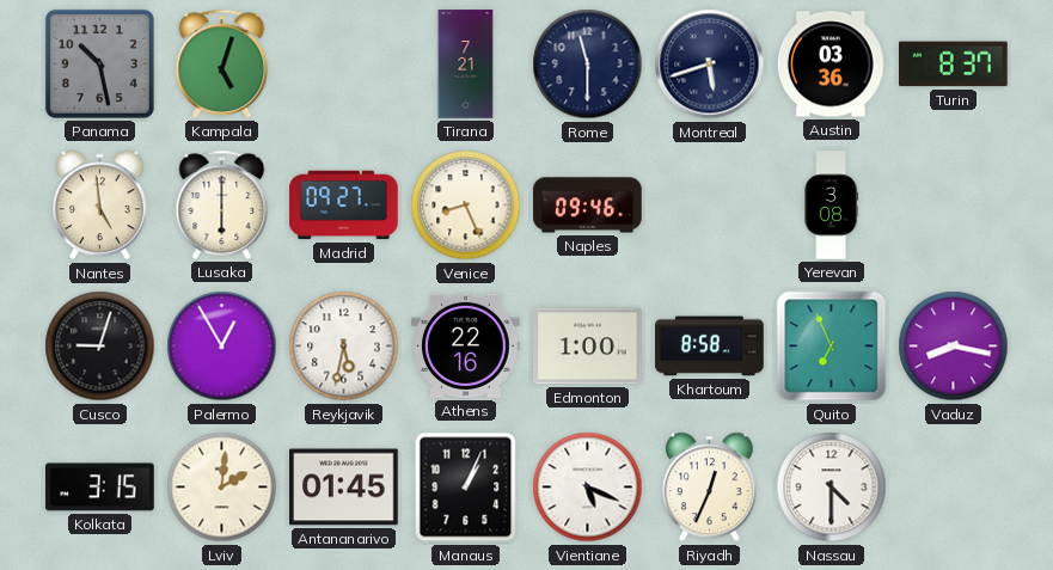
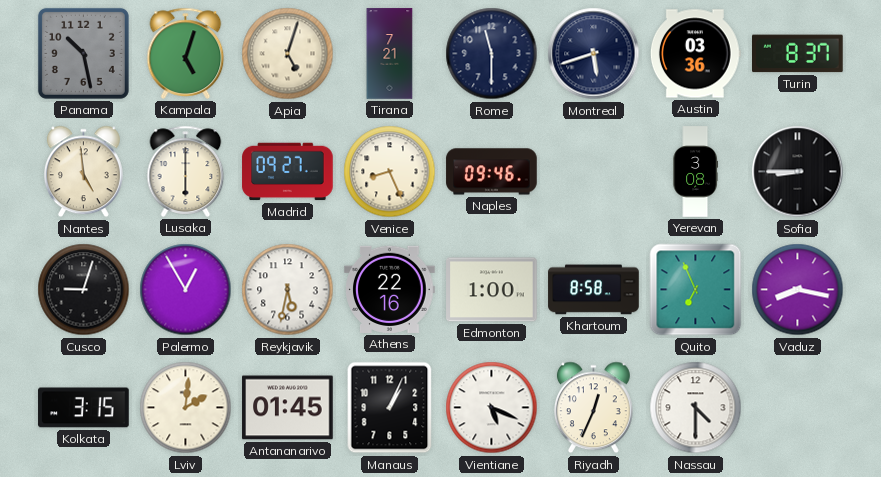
Apia: none -> 5:03
Sofia: none -> 8:45
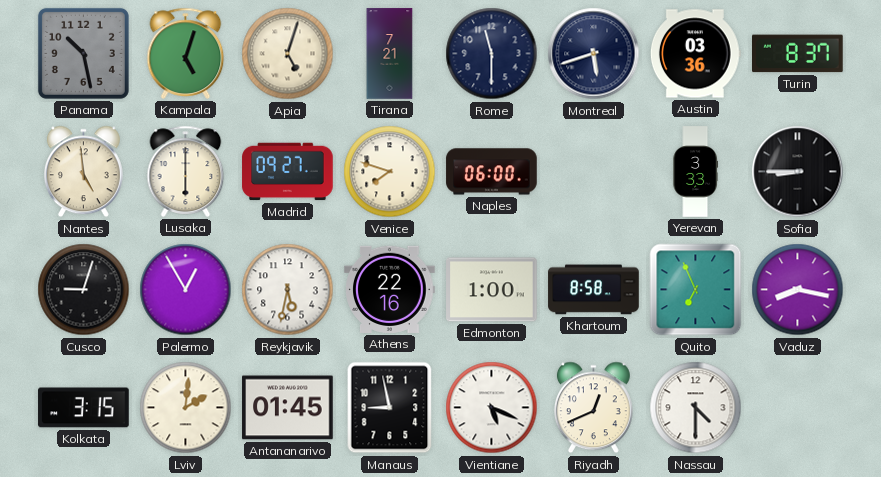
Venice: 8:26 -> 7:48
Naples: 09:46 -> 06:00
Yerevan: 3:08 -> 3:33
Manaus: 1:04 -> 8:58
Riyadh: 12:34 -> 12:41
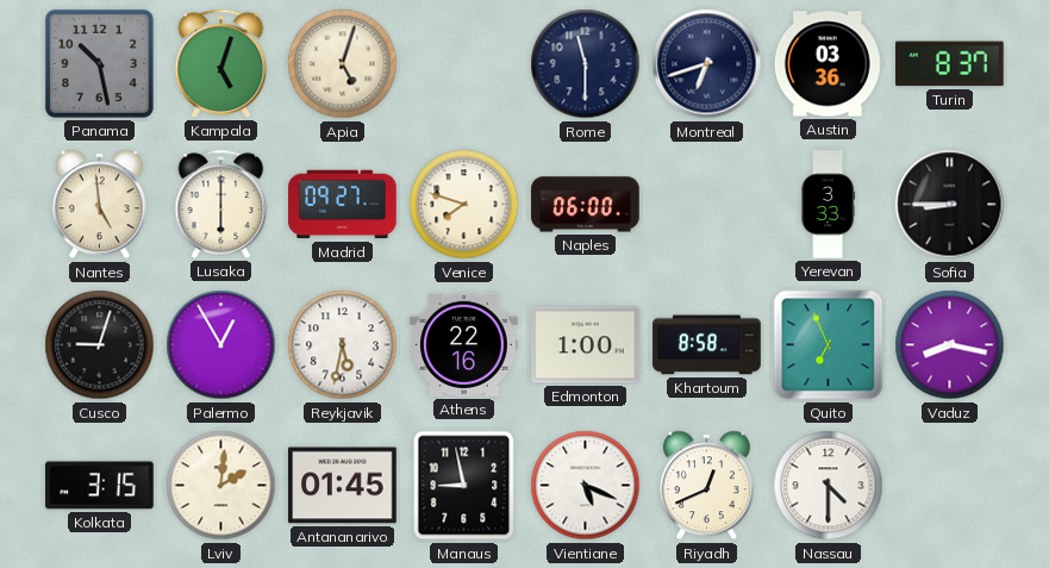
Tirana: 7:21 -> none
Montreal: 5:42 -> 6:42
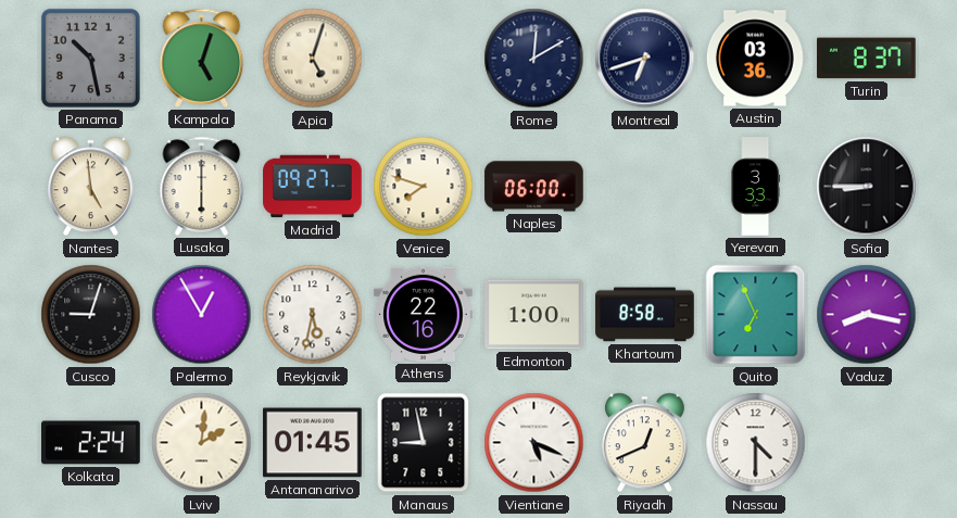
Rome: 11:30 -> 12:10
Kolkata: 3:15 -> 2:24
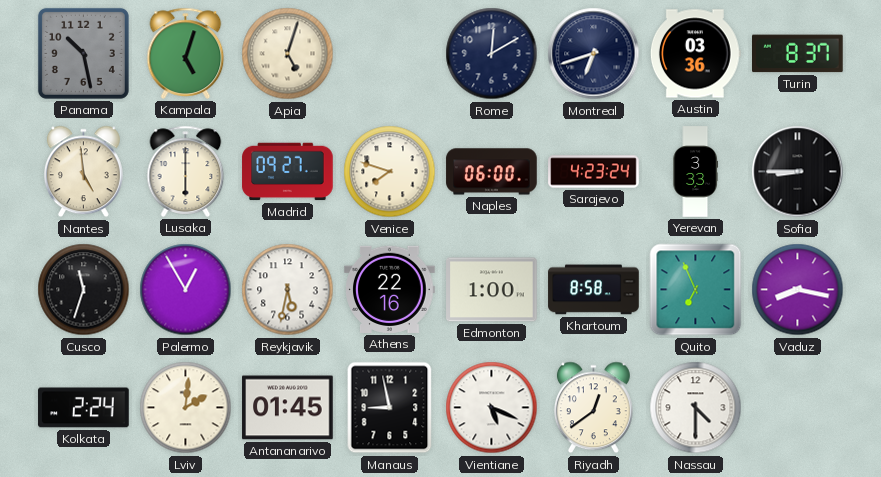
Sarajevo: none -> 4:23
Cusco: 9:03 -> 11:33
Riyadh: 12:41 -> 12:39
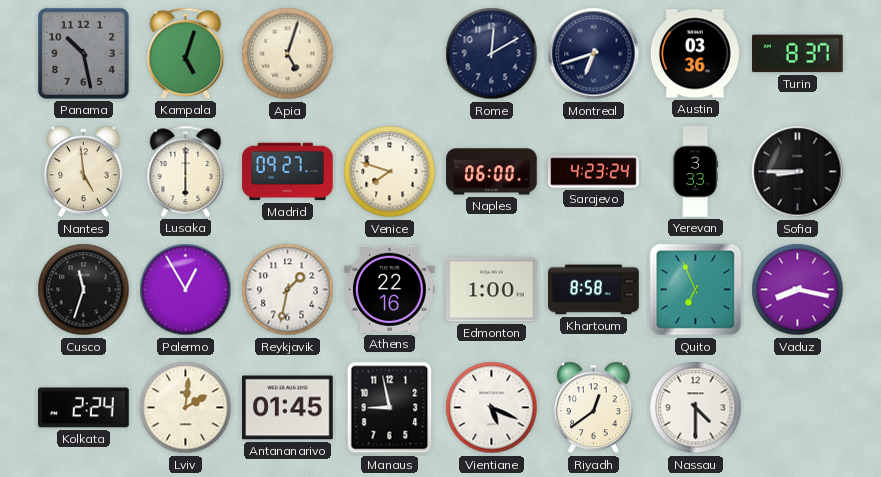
Reykjavik: 5:32 -> 1:32
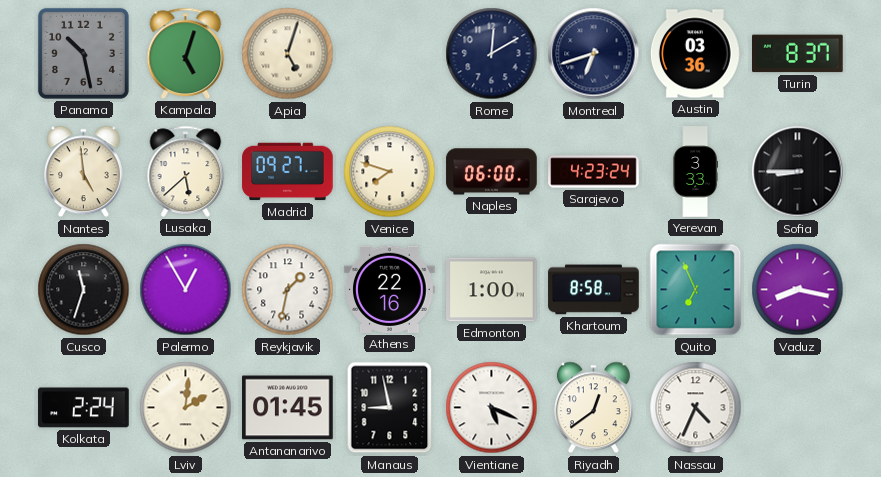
Lusaka: 6:00 -> 5:38
Nassau: 4:30 -> 4:34
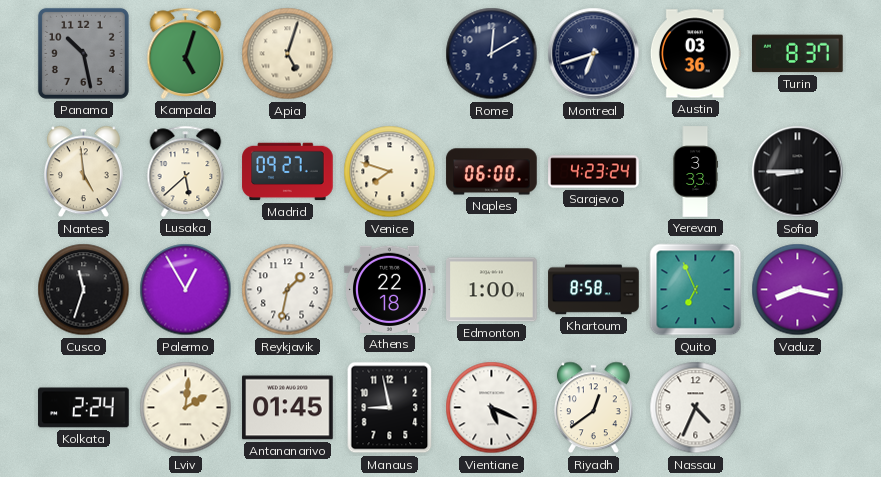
Athens: 22:16 -> 22:18
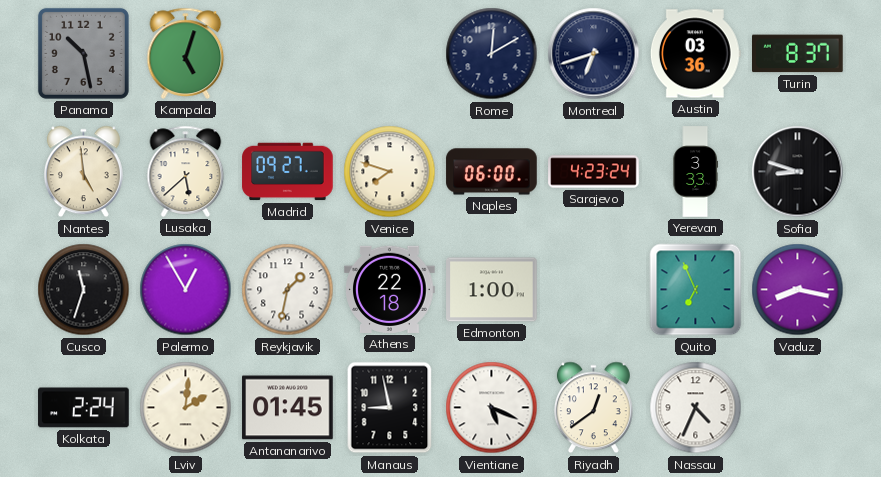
Apia: 5:03 -> none
Sofia: 8:45 -> 8:48
Khartoum: 8:58 -> none
